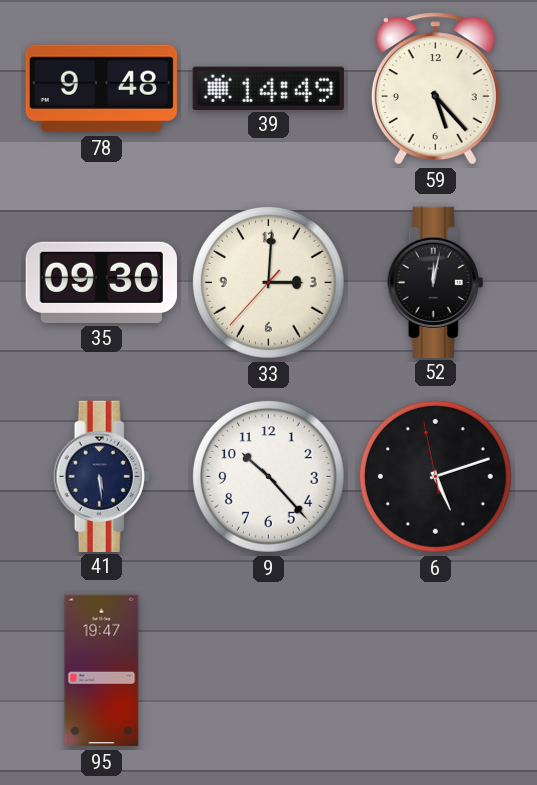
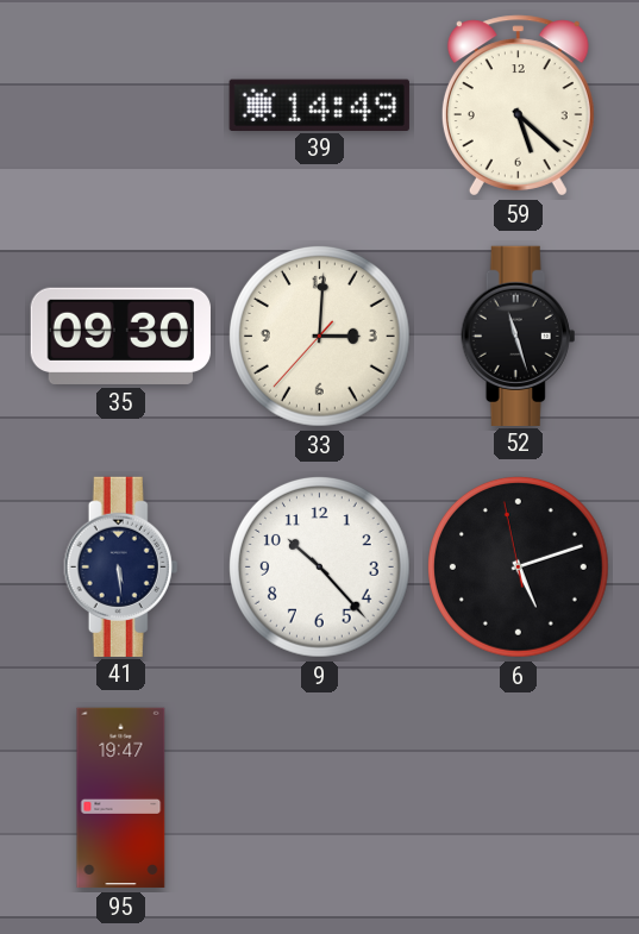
78: 9:48 -> none
59: 5:23 -> 5:22
52: 12:02 -> 11:27
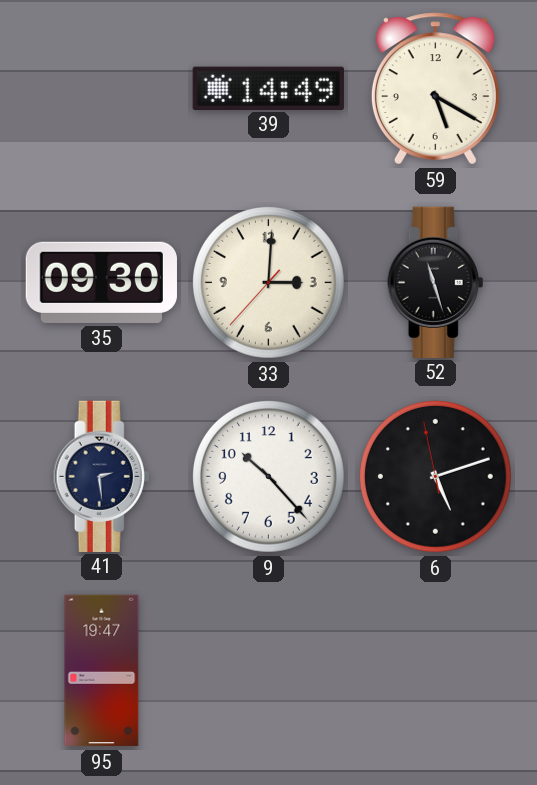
59: 5:22 -> 5:20
41: 5:29 -> 2:29
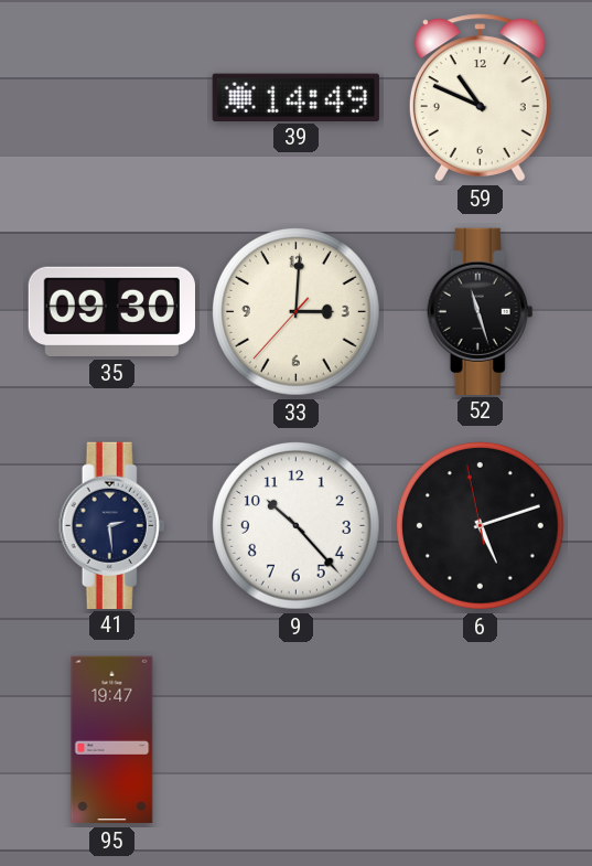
59: 5:20 -> 10:49
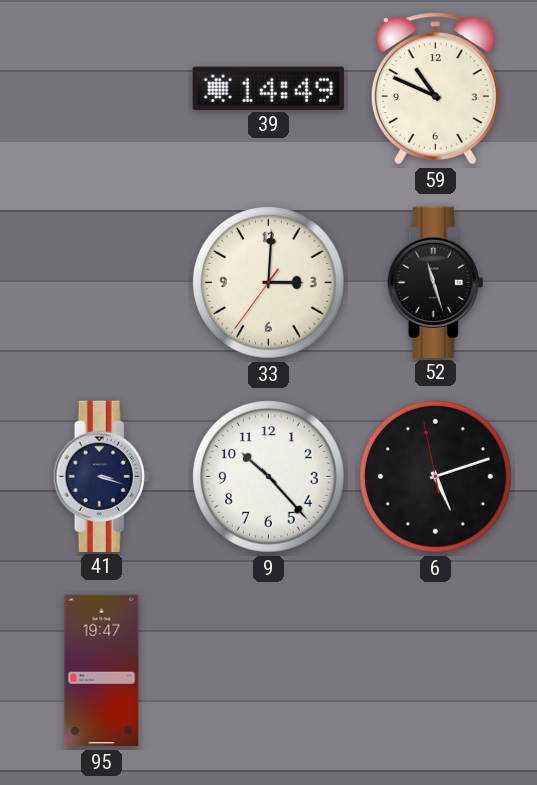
35: 09:30 -> none
33: 3:00:37 -> 3:00:36
41: 2:29 -> 3:18
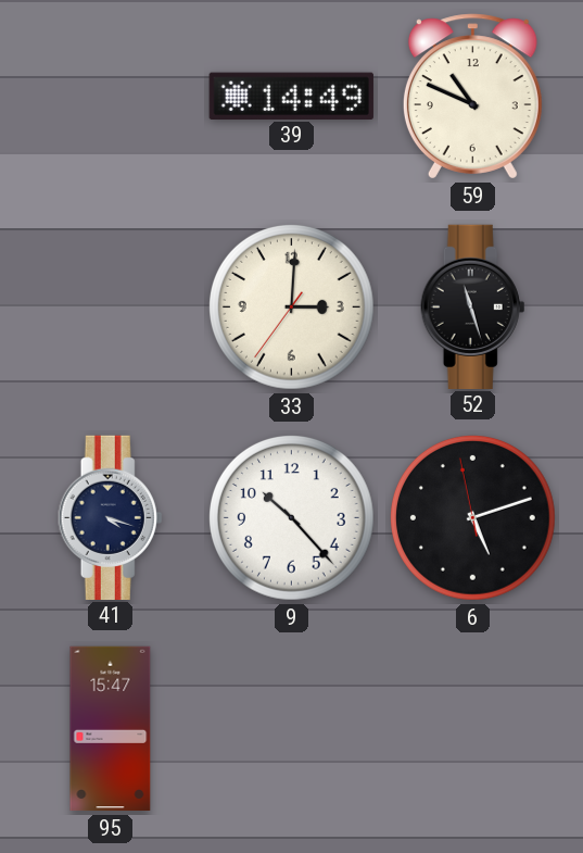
41: 3:18 -> 4:18
95: 19:47 -> 15:47
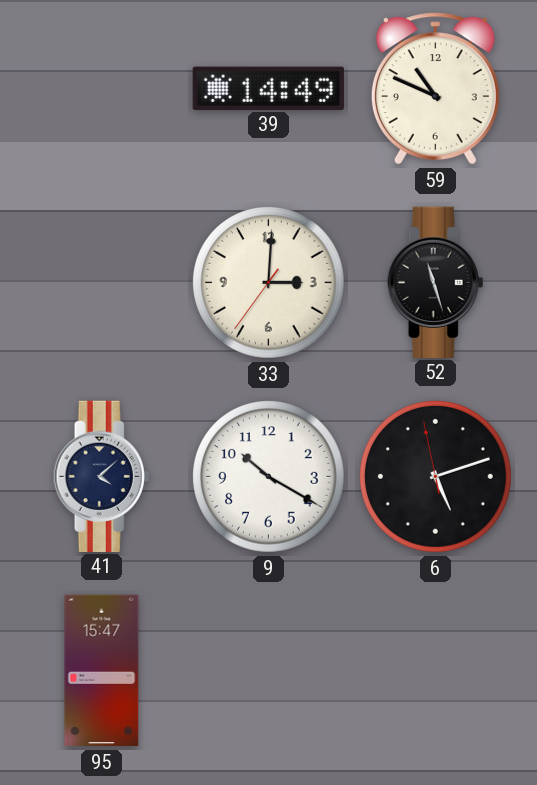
41: 4:18 -> 4:08
9: 10:23 -> 10:20
